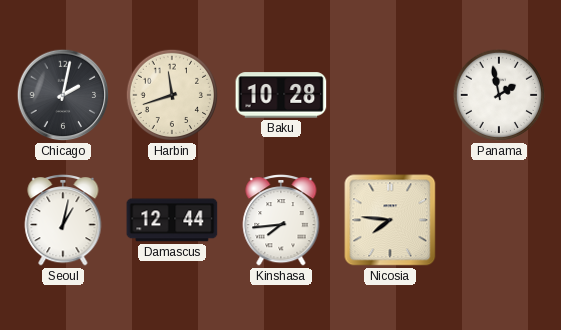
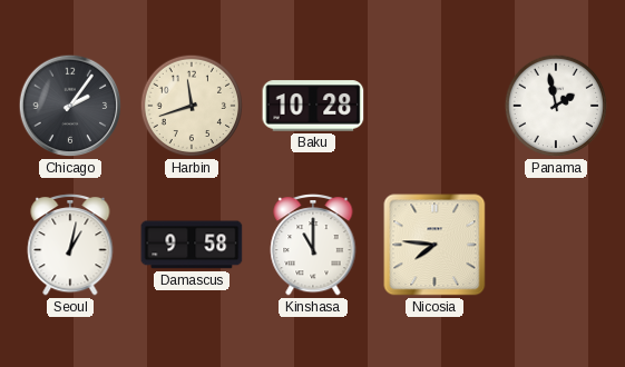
Chicago: 2:02 -> 2:06
Damascus: 12:44 -> 9:58
Kinshasa: 7:44 -> 11:00
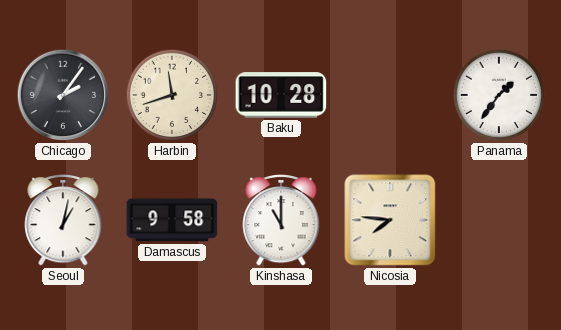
Panama: 1:58 -> 1:36
